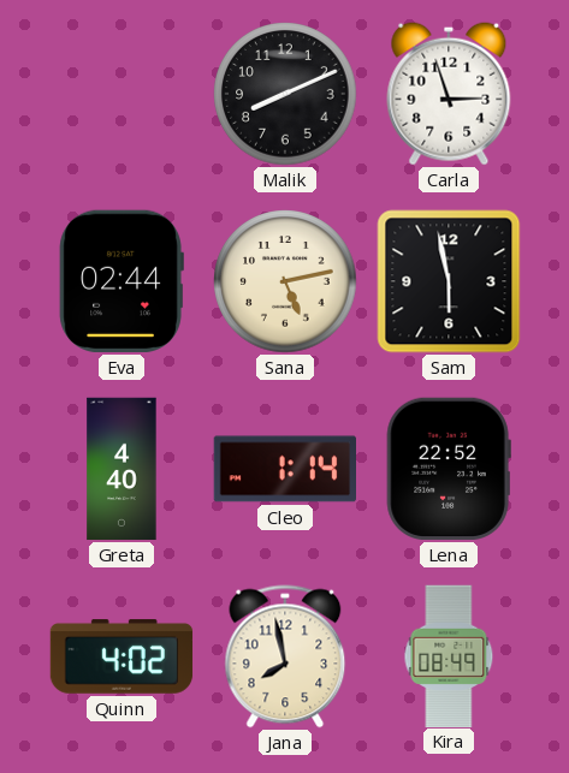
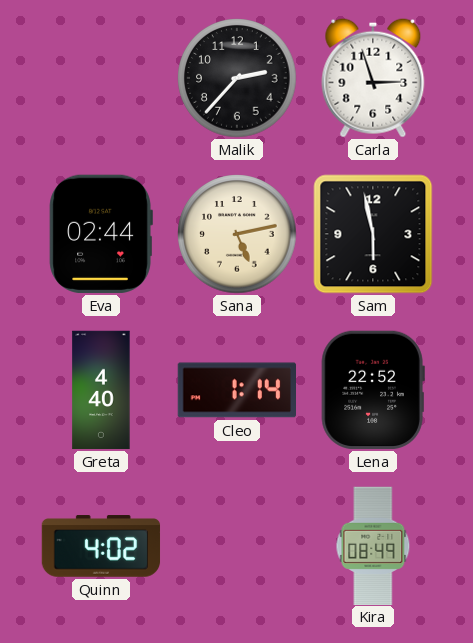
Malik: 8:11 -> 2:37
Jana: 7:58 -> none
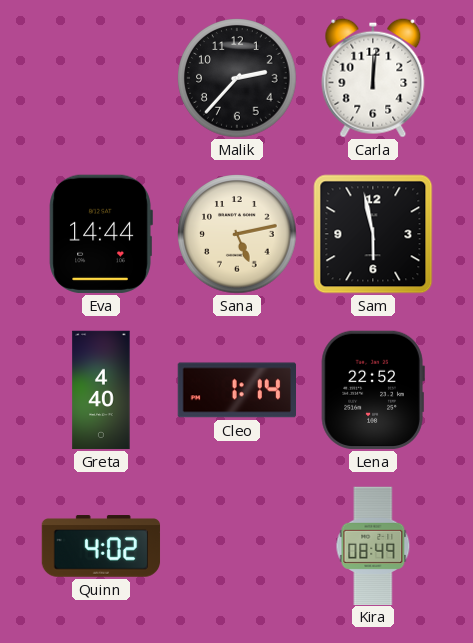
Carla: 2:57 -> 12:01
Eva: 02:44 -> 14:44
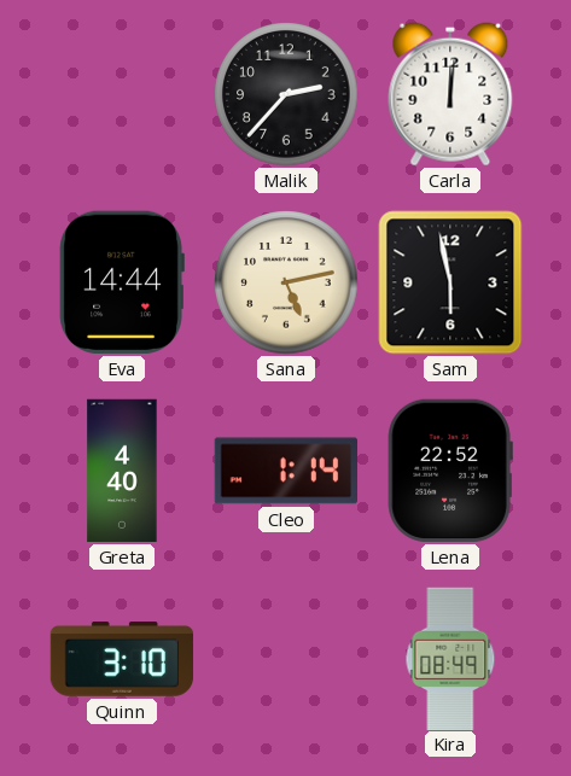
Quinn: 4:02 -> 3:10
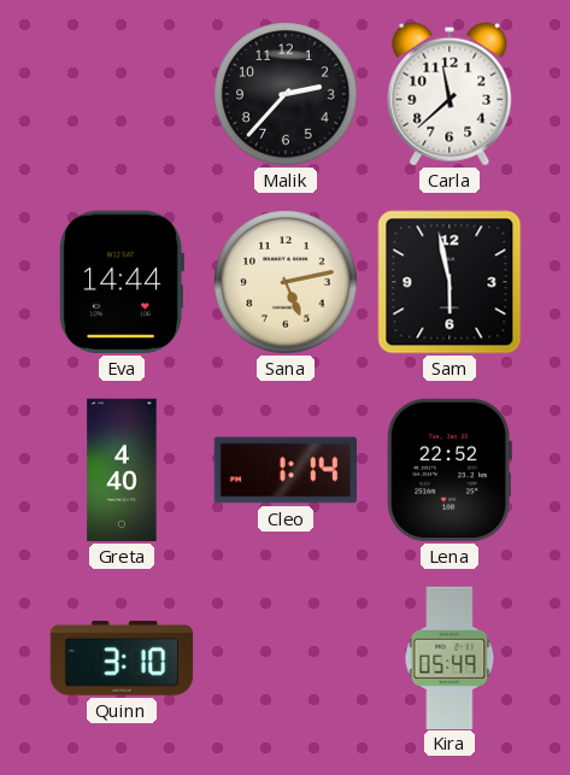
Carla: 12:01 -> 11:38
Kira: 08:49 -> 05:49
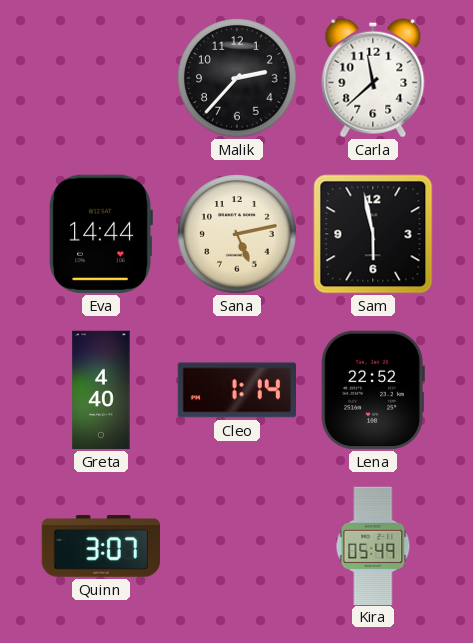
Quinn: 3:10 -> 3:07
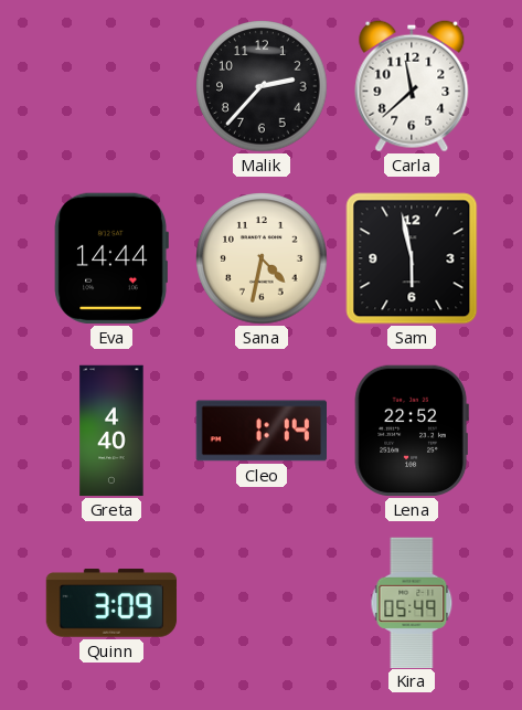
Sana: 5:13 -> 4:32
Quinn: 3:07 -> 3:09
